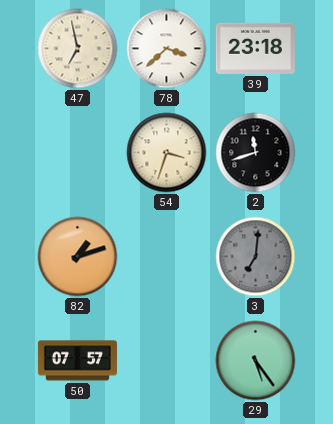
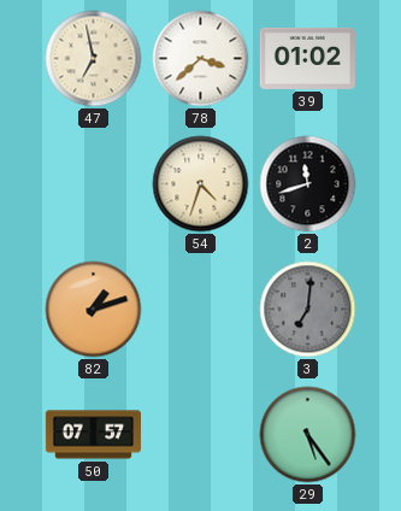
39: 23:18 -> 01:02
54: 3:33 -> 4:33
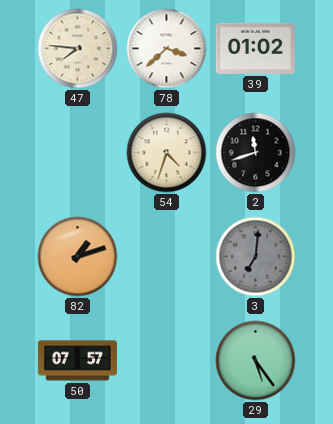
47: 6:58 -> 7:46
